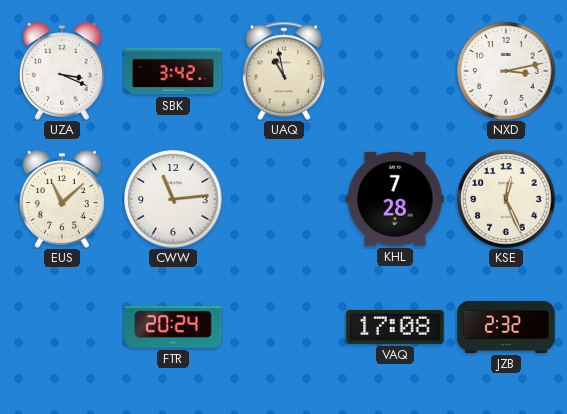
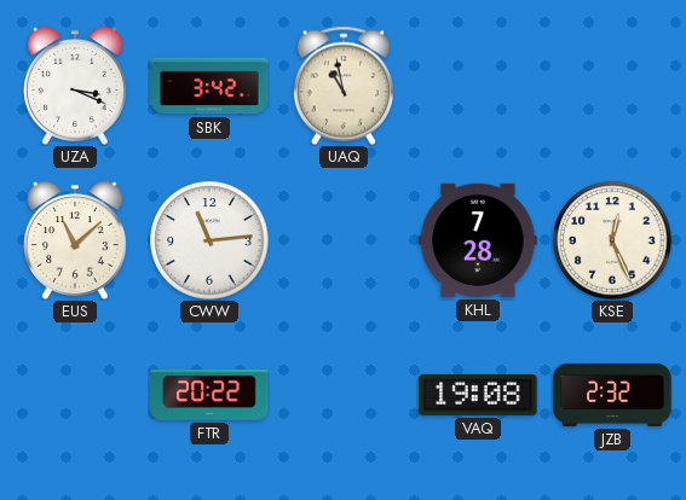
NXD: 3:13 -> none
FTR: 20:24 -> 20:22
VAQ: 17:08 -> 19:08
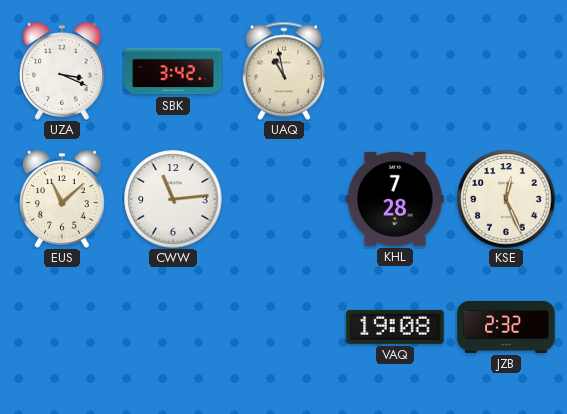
FTR: 20:22 -> none
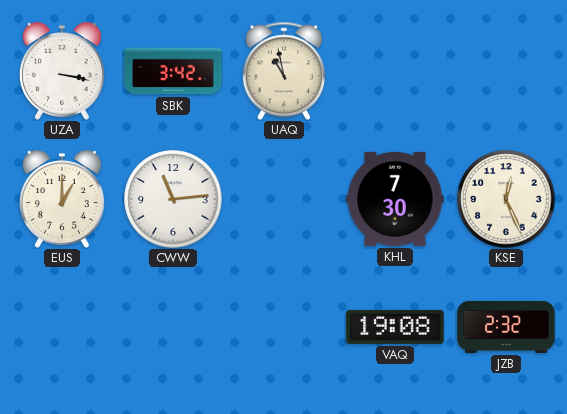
UZA: 3:19 -> 3:17
EUS: 11:08 -> 1:00
KHL: 7:28 -> 7:30
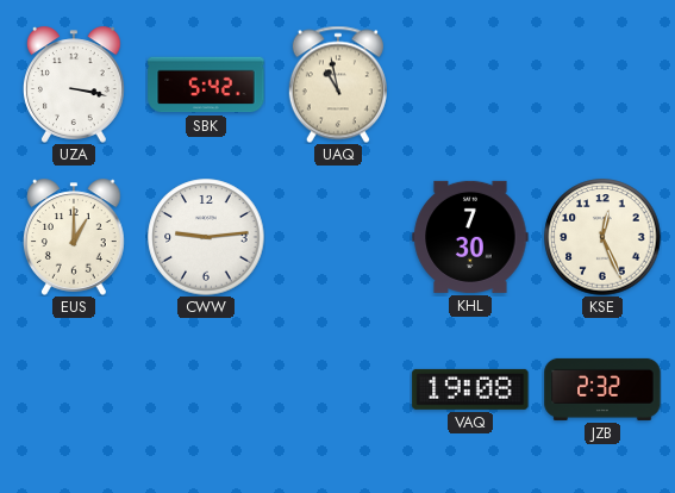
SBK: 3:42 -> 5:42
CWW: 11:14 -> 9:14
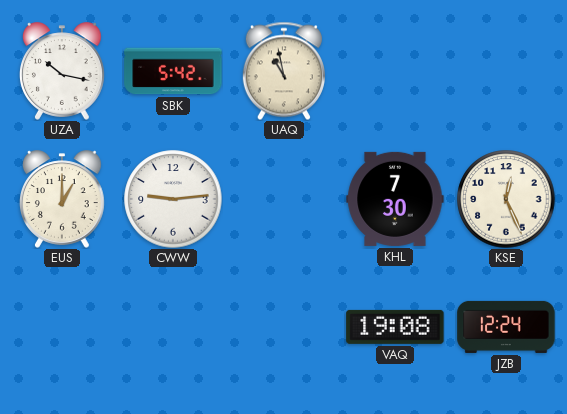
UZA: 3:17 -> 10:17
JZB: 2:32 -> 12:24
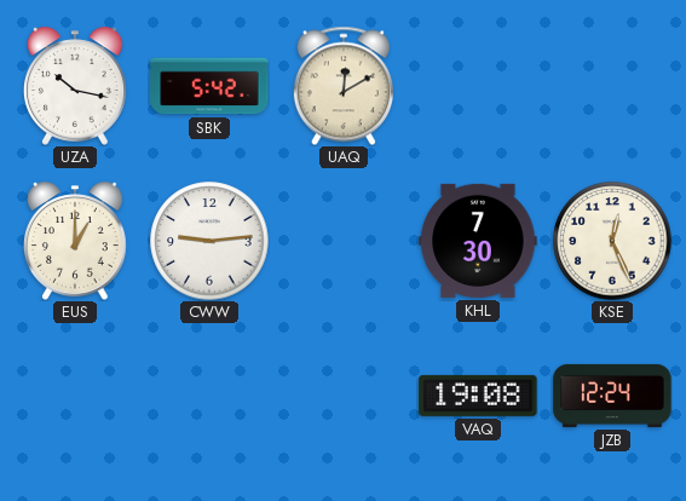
UAQ: 10:58 -> 12:10
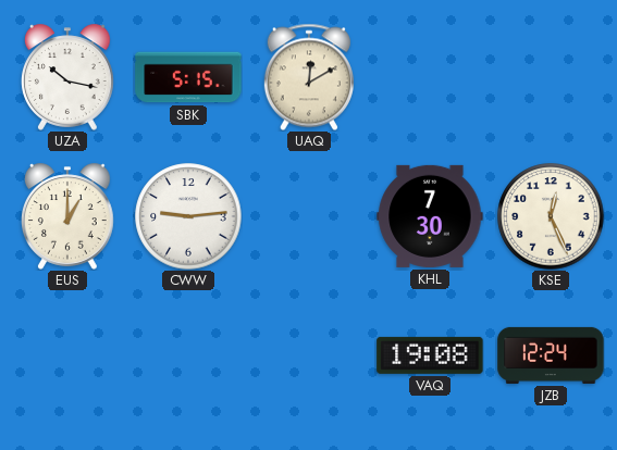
SBK: 5:42 -> 5:15
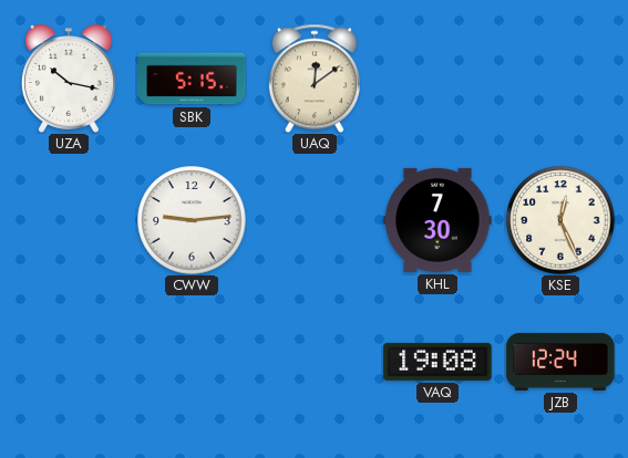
UAQ: 12:10 -> 12:09
EUS: 1:00 -> none
